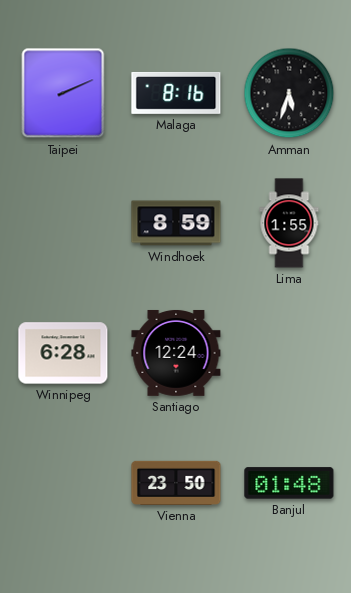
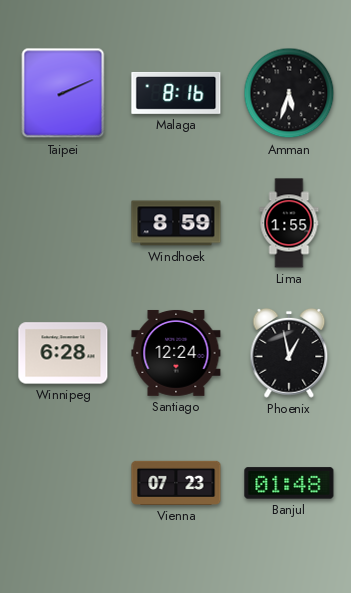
Phoenix: none -> 12:58
Vienna: 23:50 -> 07:23
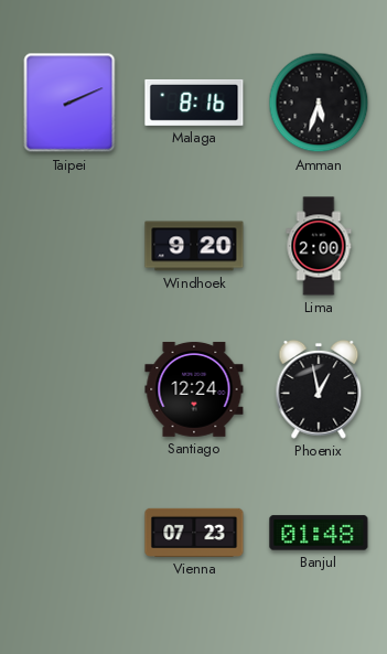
Windhoek: 8:59 -> 9:20
Lima: 1:55 -> 2:00
Winnipeg: 6:28 -> none
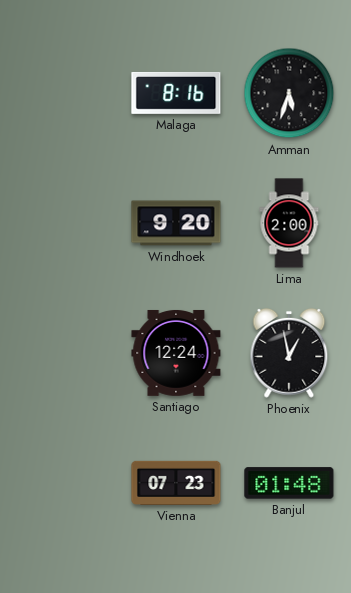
Taipei: 2:11 -> none
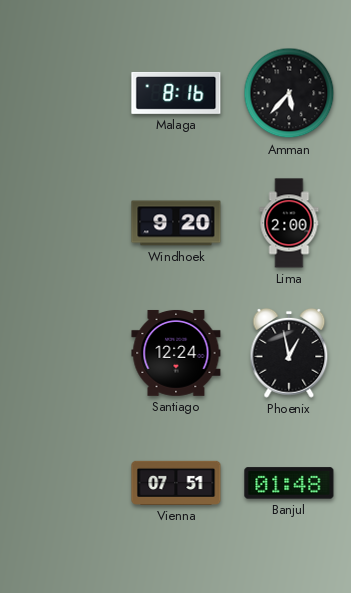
Amman: 5:33 -> 5:37
Vienna: 07:23 -> 07:51
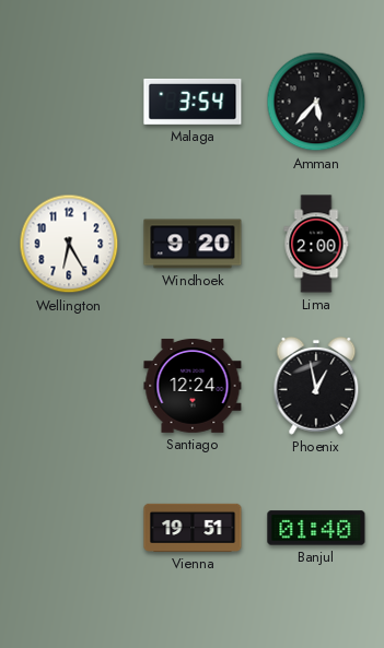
Malaga: 8:16 -> 3:54
Wellington: none -> 6:25
Vienna: 07:51 -> 19:51
Banjul: 01:48 -> 01:40
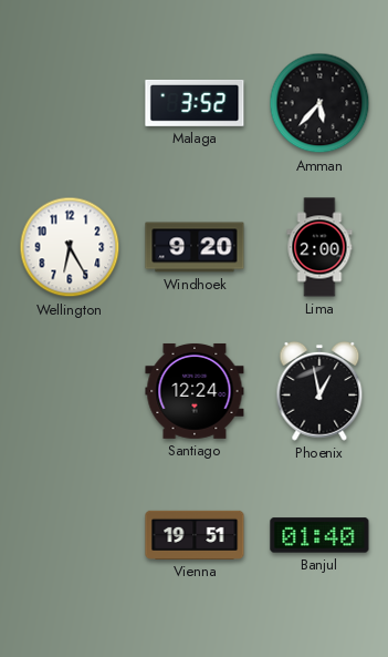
Malaga: 3:54 -> 3:52
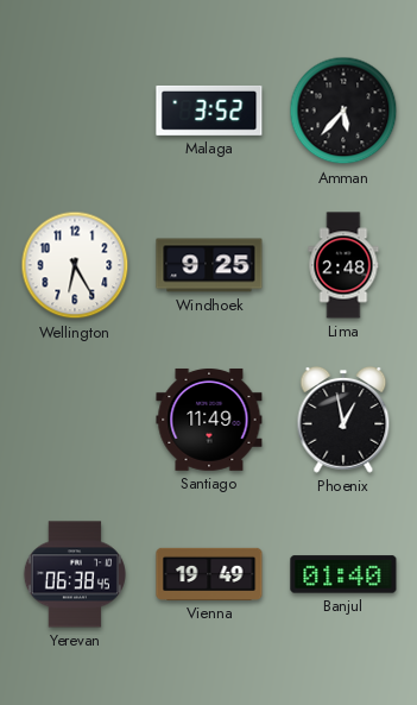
Windhoek: 9:20 -> 9:25
Lima: 2:00 -> 2:48
Santiago: 12:24 -> 11:49
Yerevan: none -> 06:38
Vienna: 19:51 -> 19:49
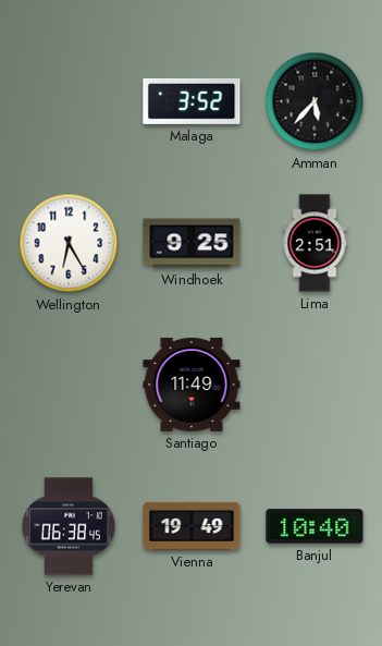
Lima: 2:48 -> 2:51
Phoenix: 12:58 -> none
Banjul: 01:40 -> 10:40
